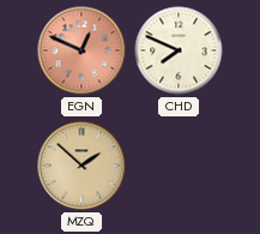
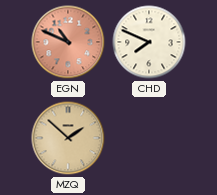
EGN: 12:49 -> 10:49
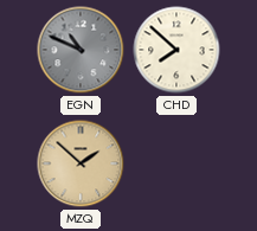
EGN dial: salmon -> grey
CHD: 7:49 -> 7:52
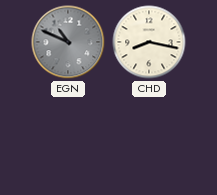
CHD: 7:52 -> 8:17
MZQ: 1:52 -> none
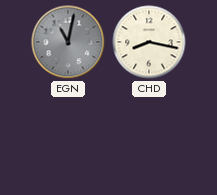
EGN: 10:49 -> 11:02
